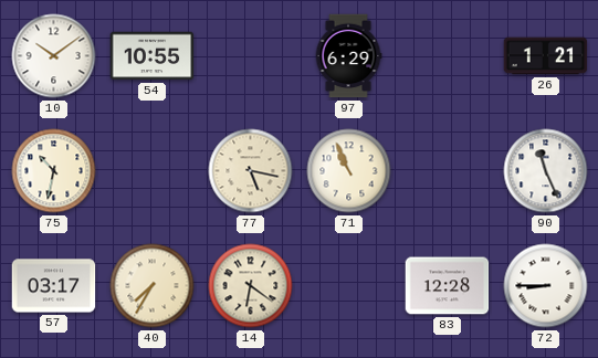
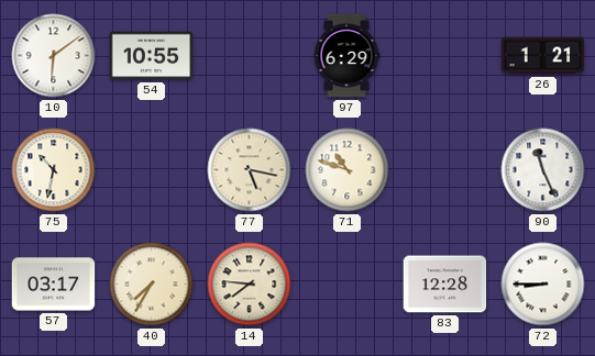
10: 10:09 -> 6:09
71: 10:56 -> 10:48
14: 6:21 -> 7:46
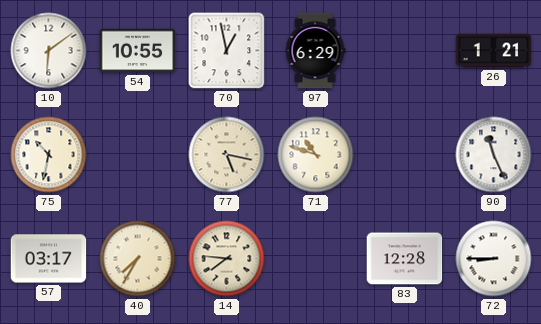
70: none -> 12:58
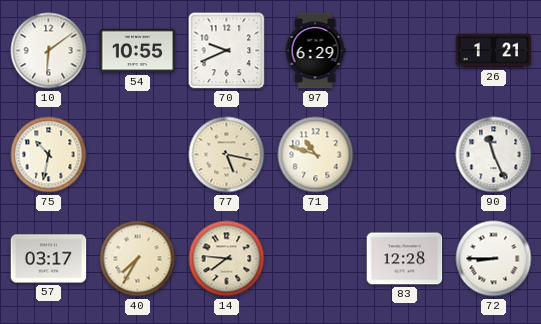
70: 12:58 -> 9:41
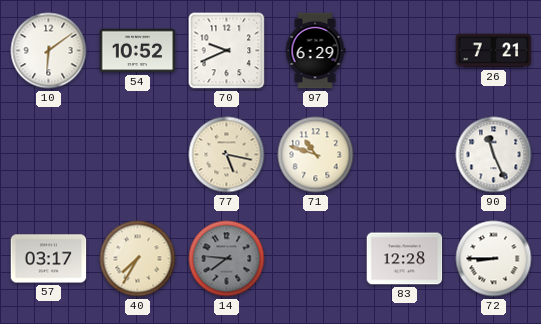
54: 10:55 -> 10:52
26: 1:21 -> 7:21
75: 10:32 -> none
14 dial: cream -> grey
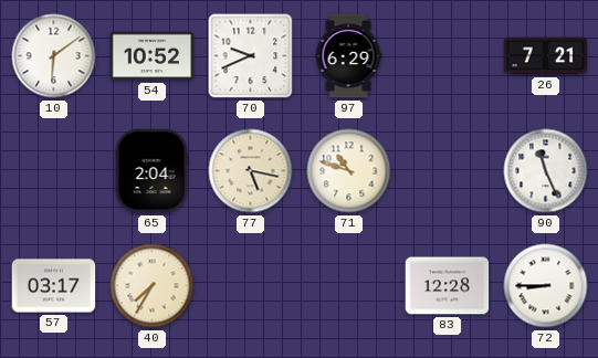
65: none -> 2:04
14: 7:46 -> none
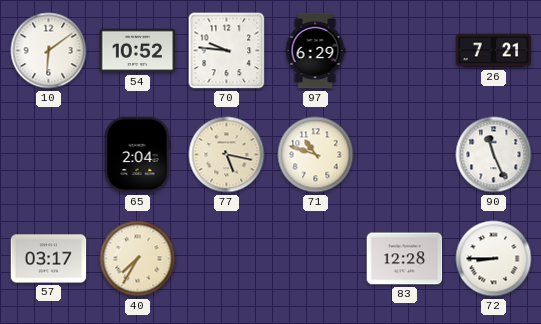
70: 9:41 -> 9:46
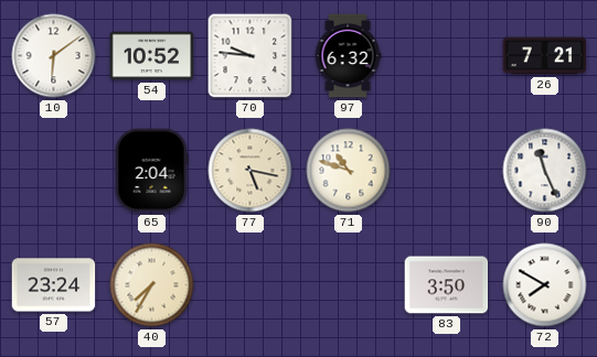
97: 6:29 -> 6:32
57: 03:17 -> 23:24
83: 12:28 -> 3:50
72: 8:45 -> 7:50
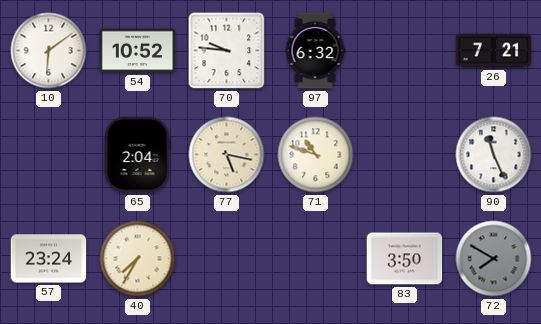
72 dial: white -> grey
